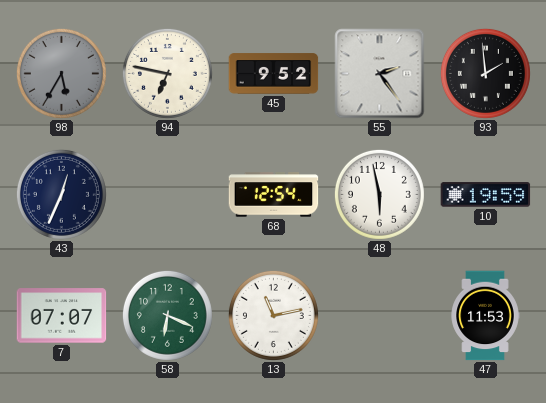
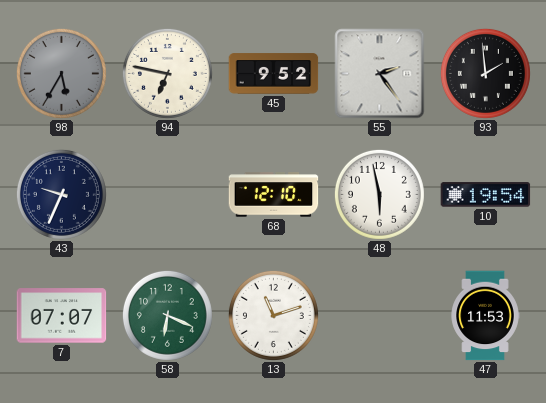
43: 12:34 -> 9:34
68: 12:54 -> 12:10
10: 19:59 -> 19:54
13: 11:13 -> 11:12
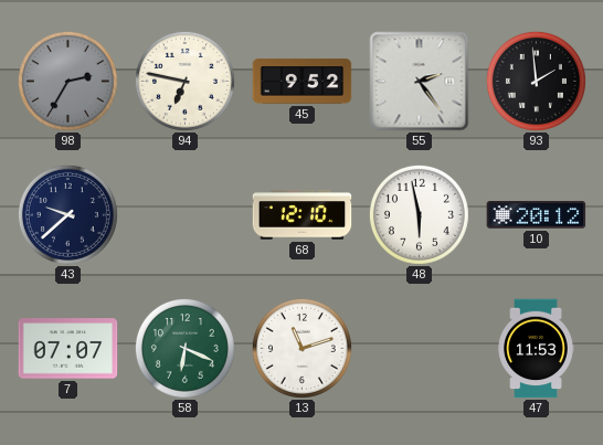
98: 5:35 -> 2:35
43: 9:34 -> 9:38
10: 19:54 -> 20:12
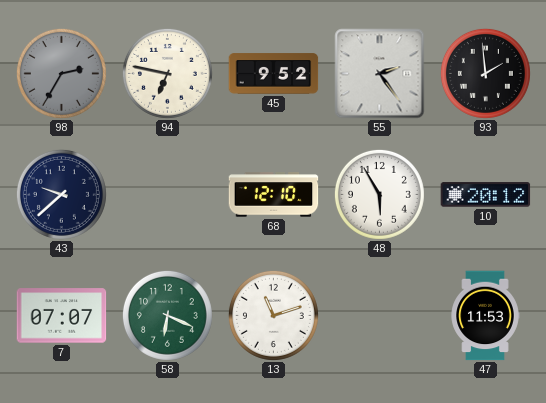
48: 5:58 -> 5:55
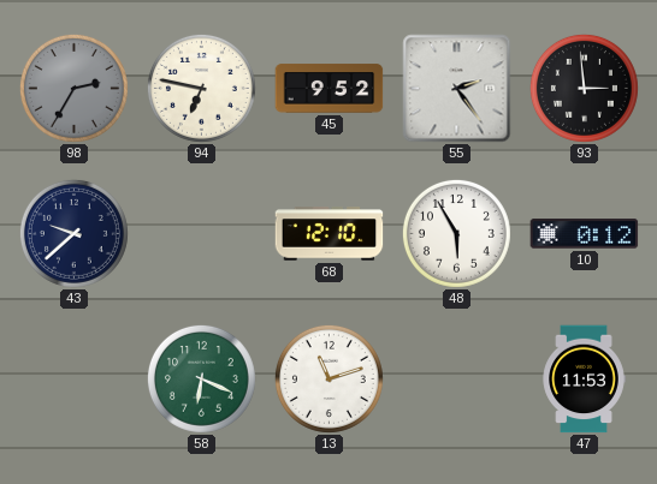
93: 1:59 -> 2:59
10: 20:12 -> 0:12
7: 07:07 -> none
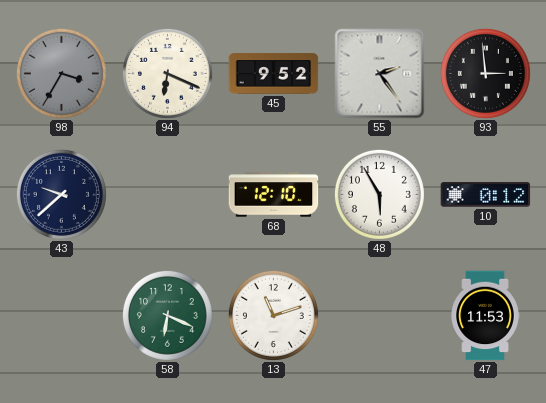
98: 2:35 -> 3:35
94: 6:47 -> 6:19
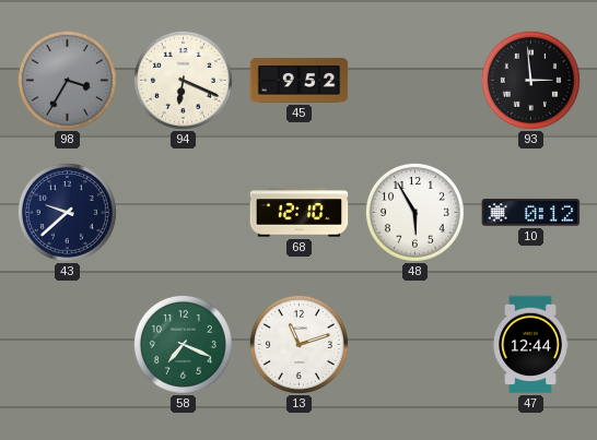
55: 2:24 -> none
58: 6:19 -> 7:19
47: 11:53 -> 12:44
